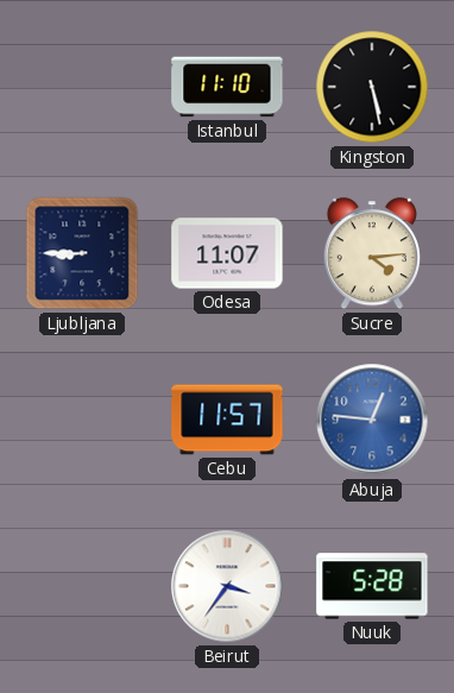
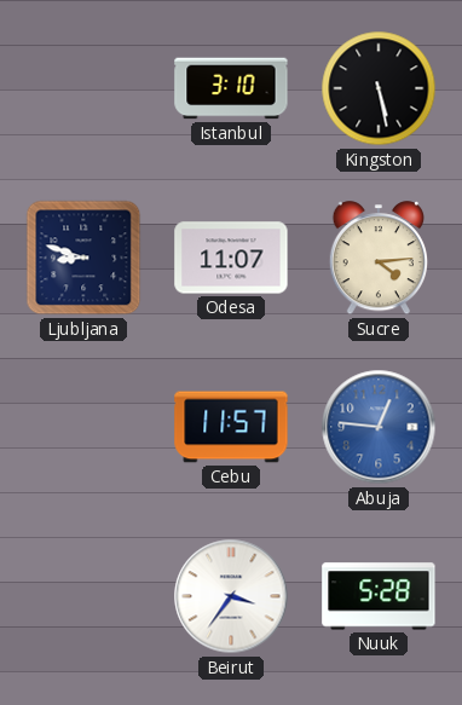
Istanbul: 11:10 -> 3:10
Ljubljana: 8:45 -> 8:48
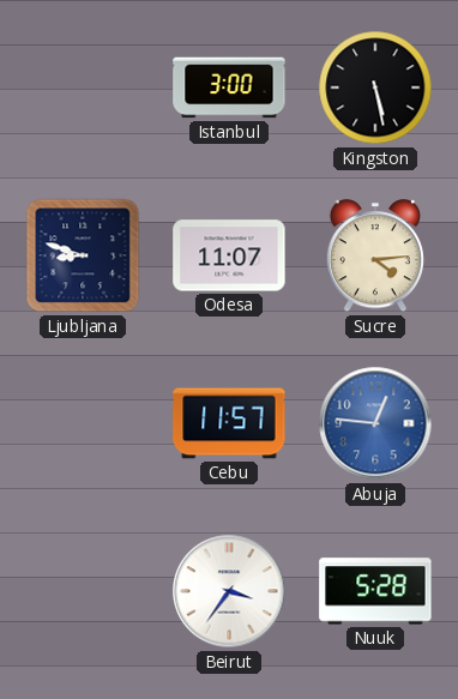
Istanbul: 3:10 -> 3:00
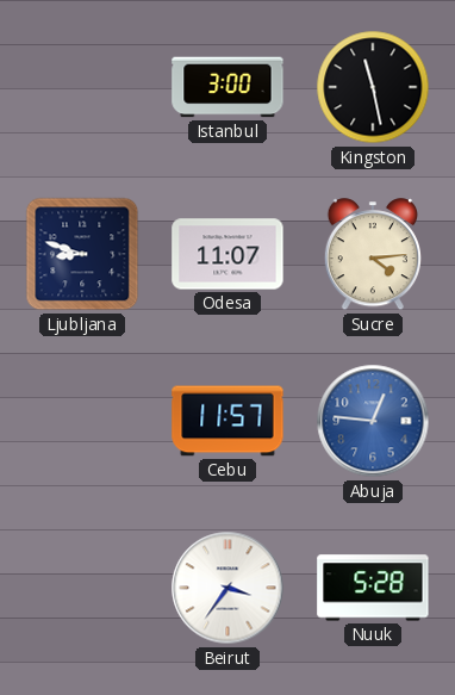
Kingston: 5:28 -> 11:28
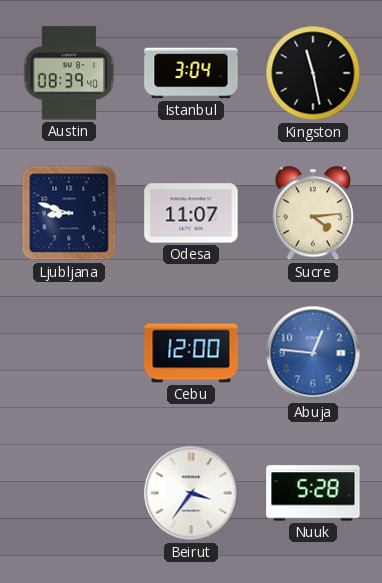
Austin: none -> 08:39
Istanbul: 3:00 -> 3:04
Cebu: 11:57 -> 12:00
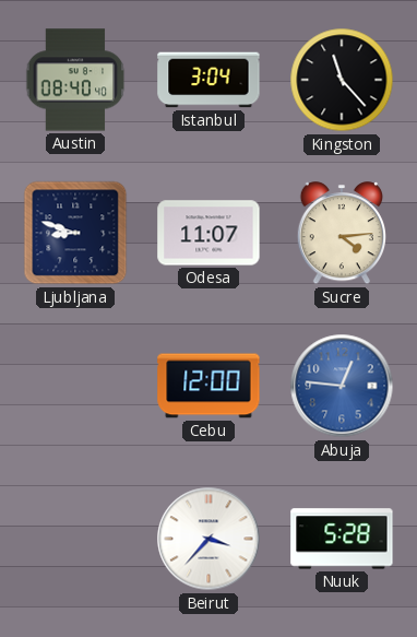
Austin: 08:39 -> 08:40
Kingston: 11:28 -> 11:23
Beirut: 3:36 -> 3:37
